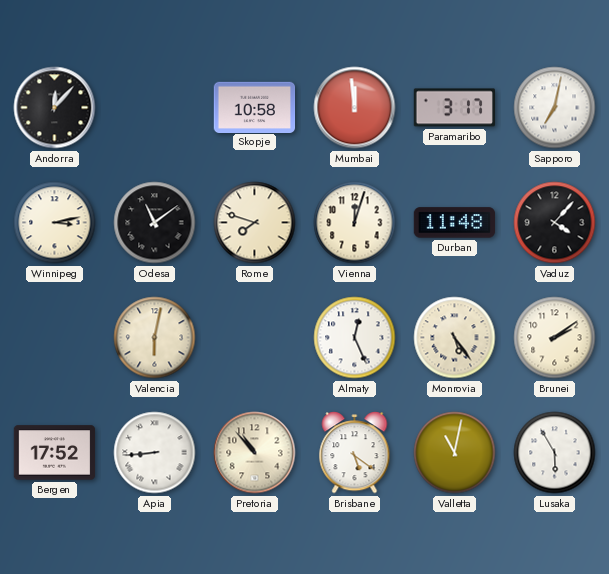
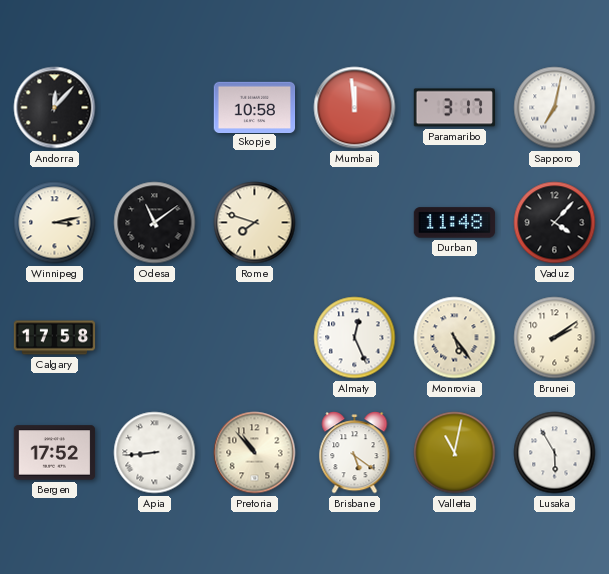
Vienna: 12:03 -> none
Calgary: none -> 17:58
Valencia: 6:02 -> none
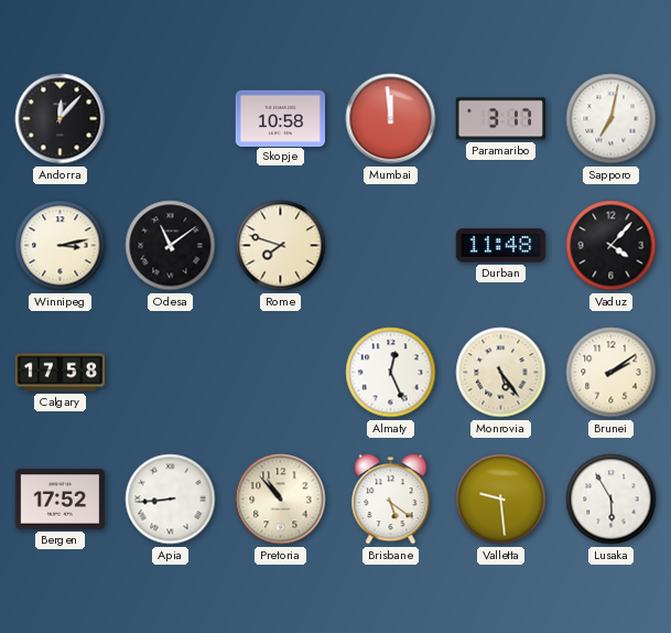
Valletta: 11:02 -> 9:29
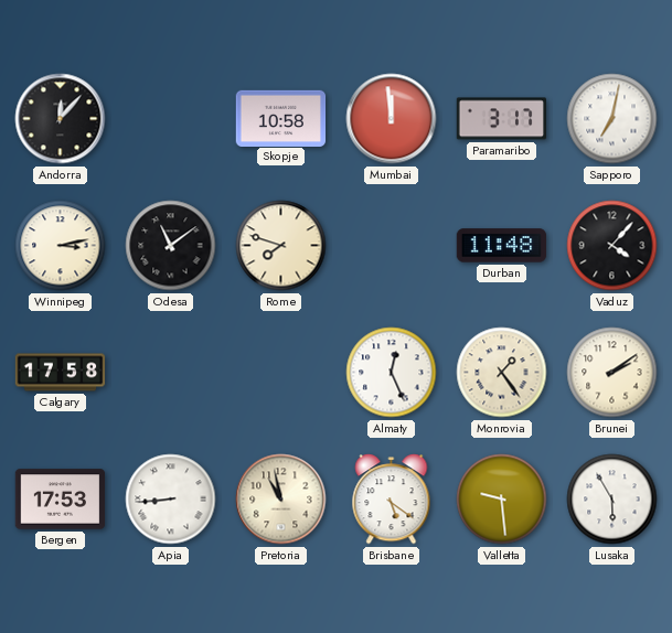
Monrovia: 5:24 -> 1:24
Bergen: 17:52 -> 17:53
Pretoria: 10:53 -> 10:58
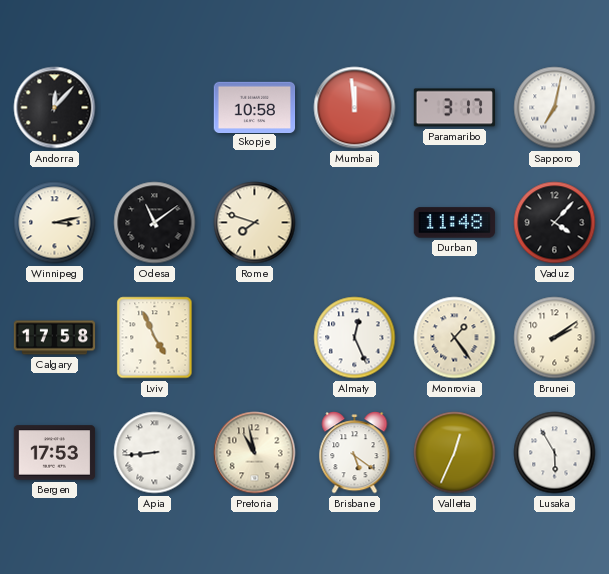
Lviv: none -> 4:56
Valletta: 9:29 -> 12:34
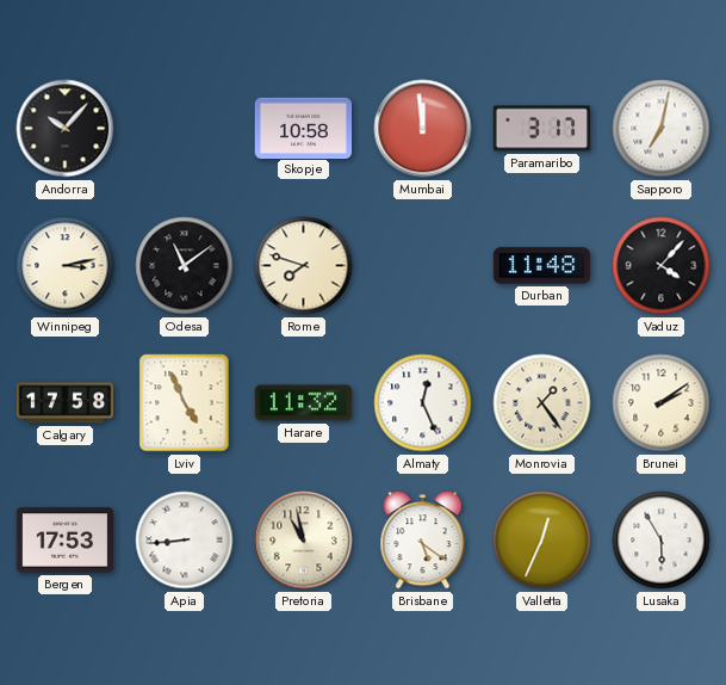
Andorra: 12:07 -> 10:07
Harare: none -> 11:32
